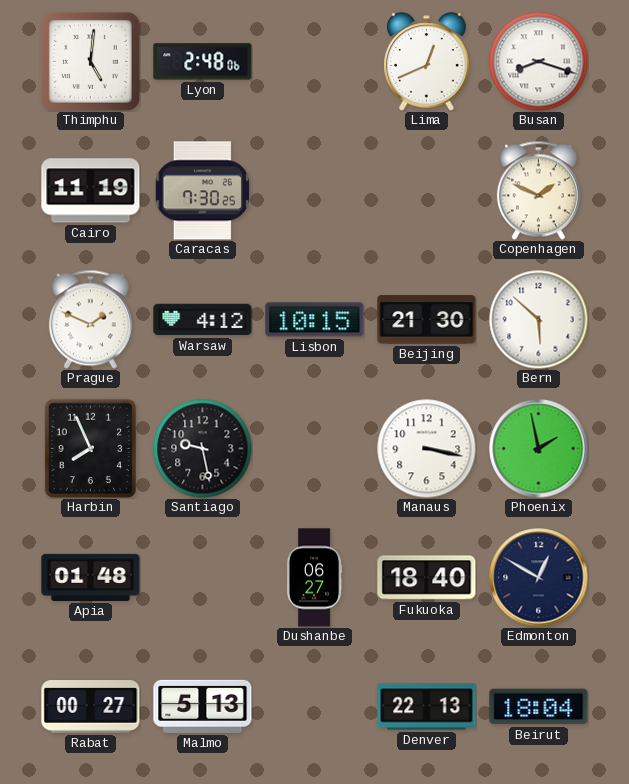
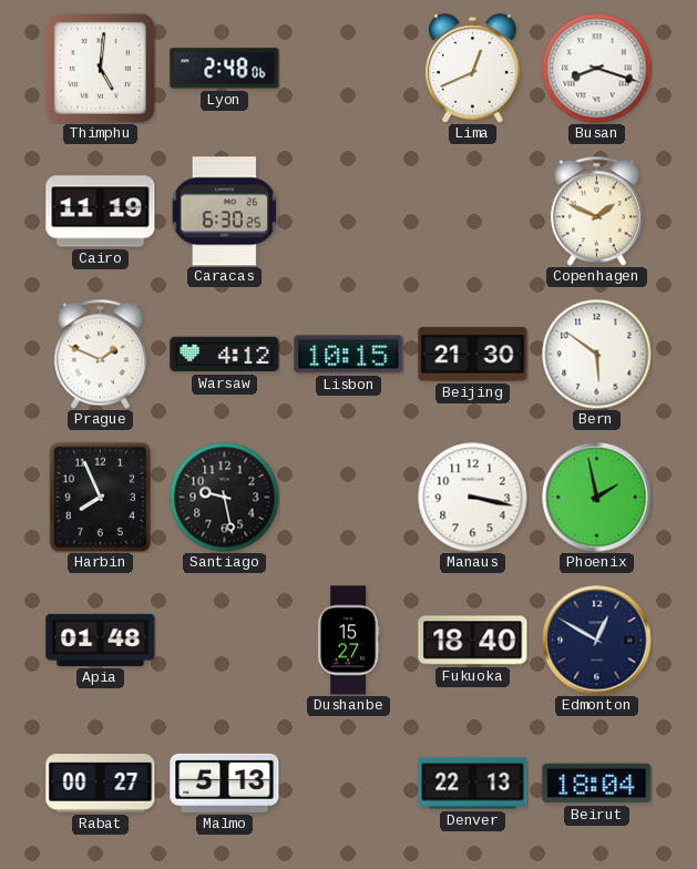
Caracas: 7:30 -> 6:30
Bern: 5:52 -> 5:51
Dushanbe: 06:27 -> 15:27
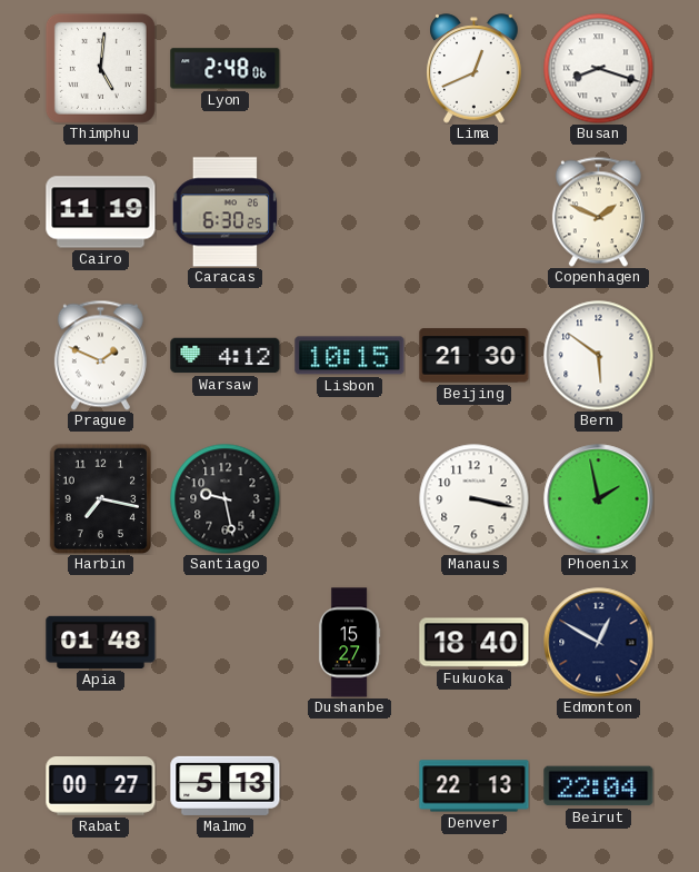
Harbin: 7:56 -> 7:17
Beirut: 18:04 -> 22:04
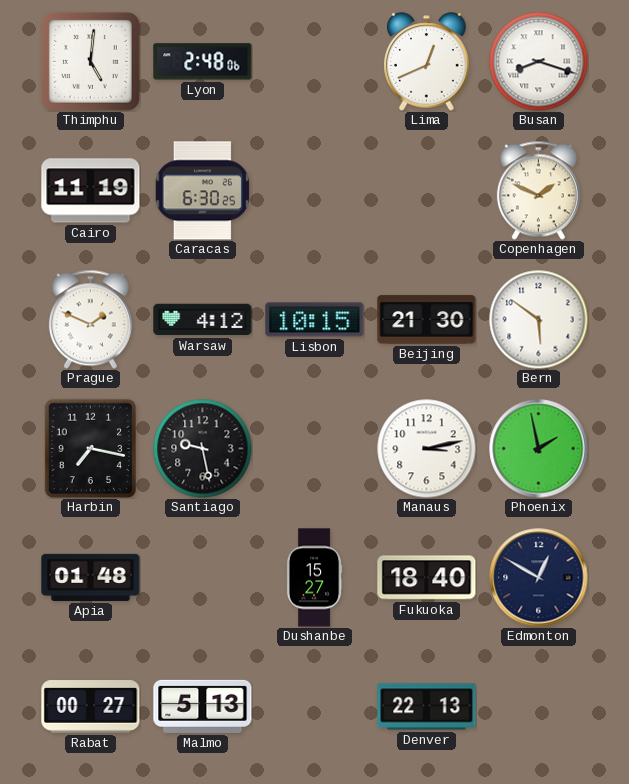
Manaus: 3:17 -> 3:13
Beirut: 22:04 -> none
